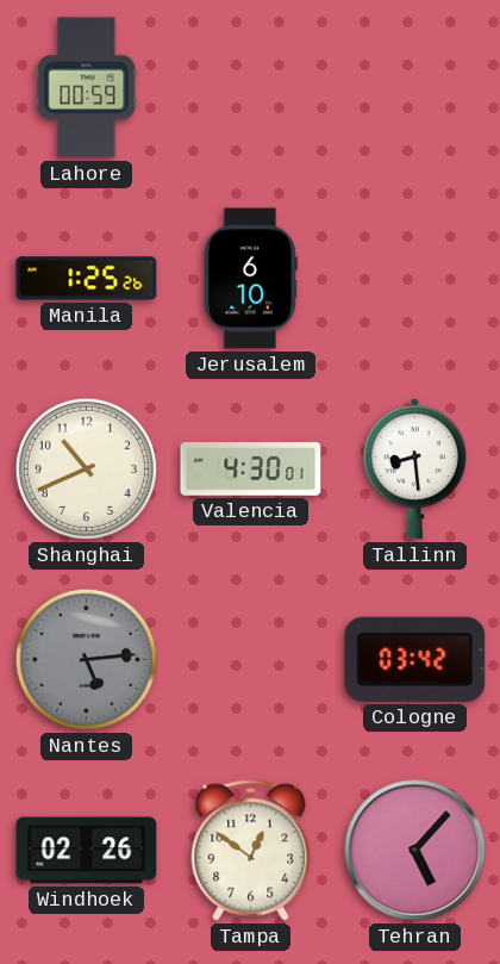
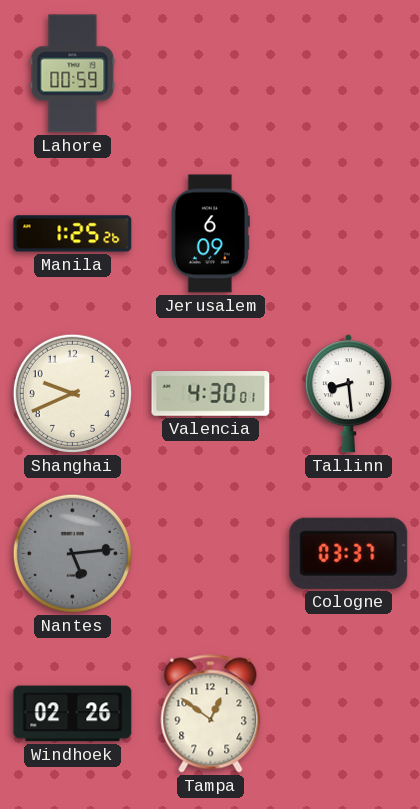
Jerusalem: 6:10 -> 6:09
Shanghai: 10:41 -> 9:41
Cologne: 03:42 -> 03:37
Tehran: 5:07 -> none
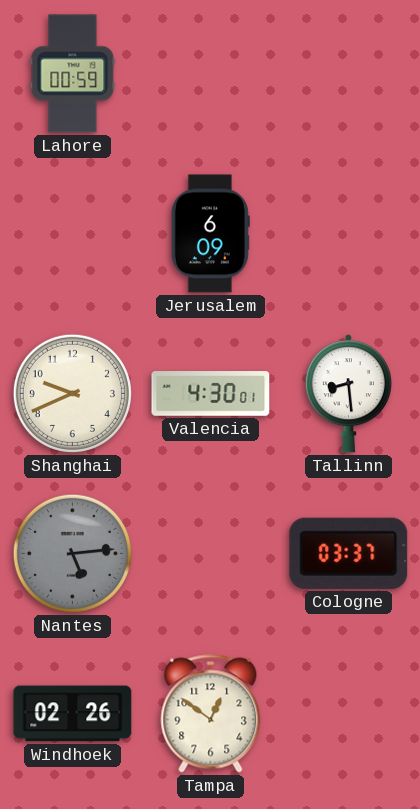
Manila: 1:25 -> none
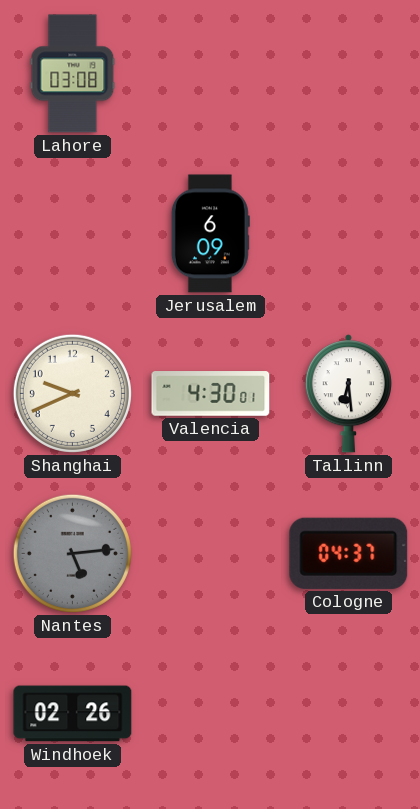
Lahore: 00:59 -> 03:08
Tallinn: 8:29 -> 6:29
Cologne: 03:37 -> 04:37
Tampa: 12:51 -> none
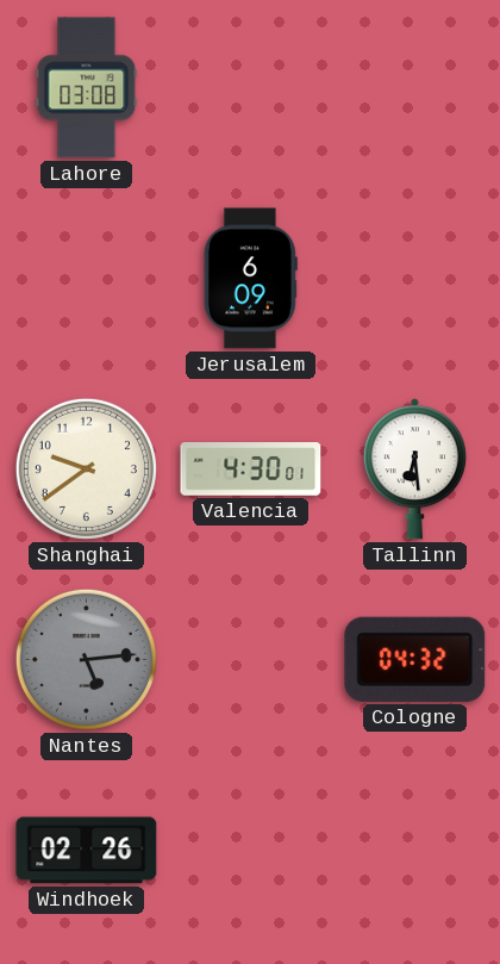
Shanghai: 9:41 -> 9:39
Cologne: 04:37 -> 04:32
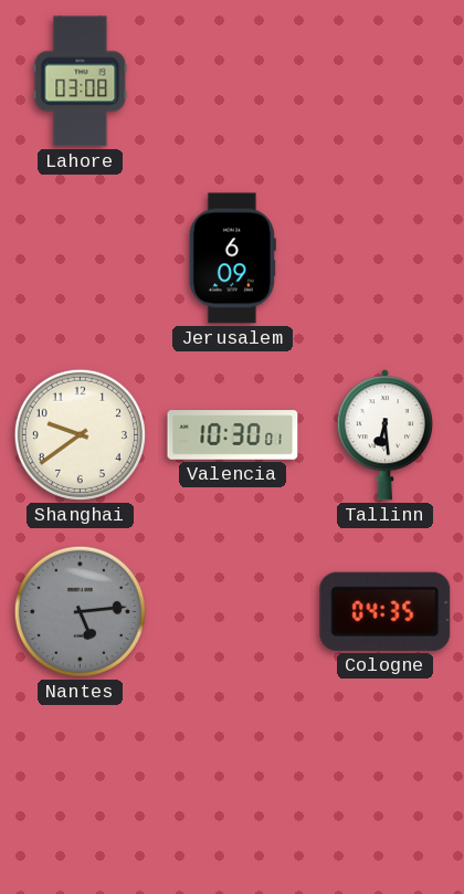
Valencia: 4:30 -> 10:30
Cologne: 04:32 -> 04:35
Windhoek: 02:26 -> none
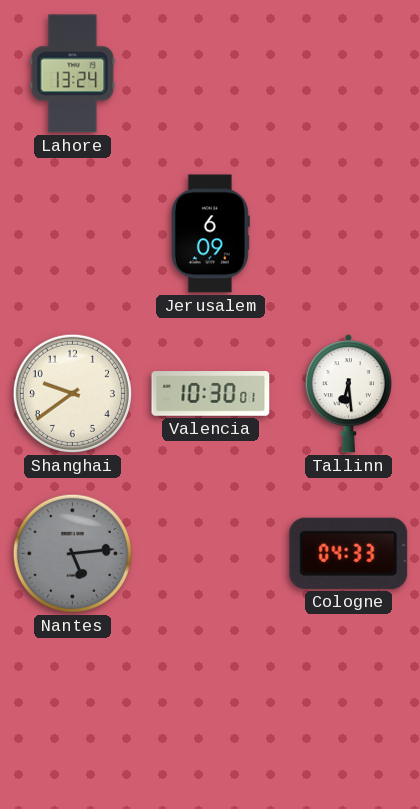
Lahore: 03:08 -> 13:24
Cologne: 04:35 -> 04:33
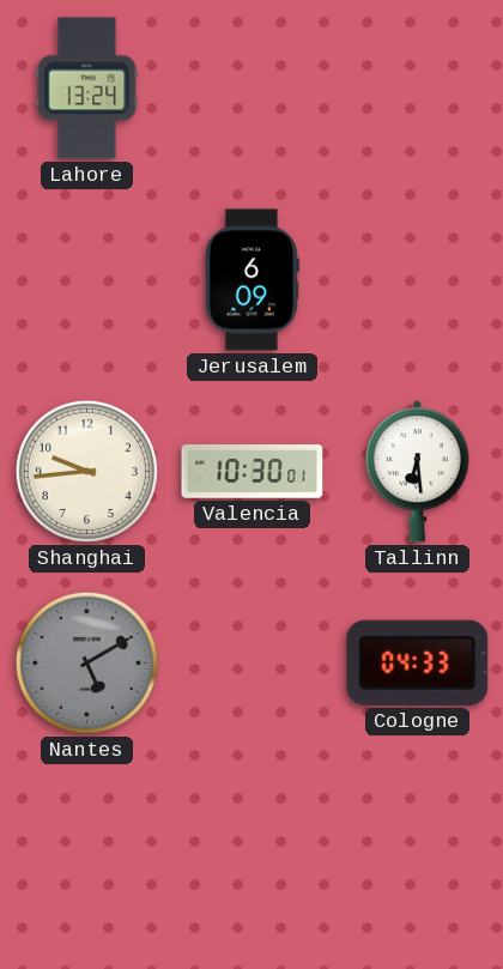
Shanghai: 9:39 -> 9:44
Nantes: 5:14 -> 5:10
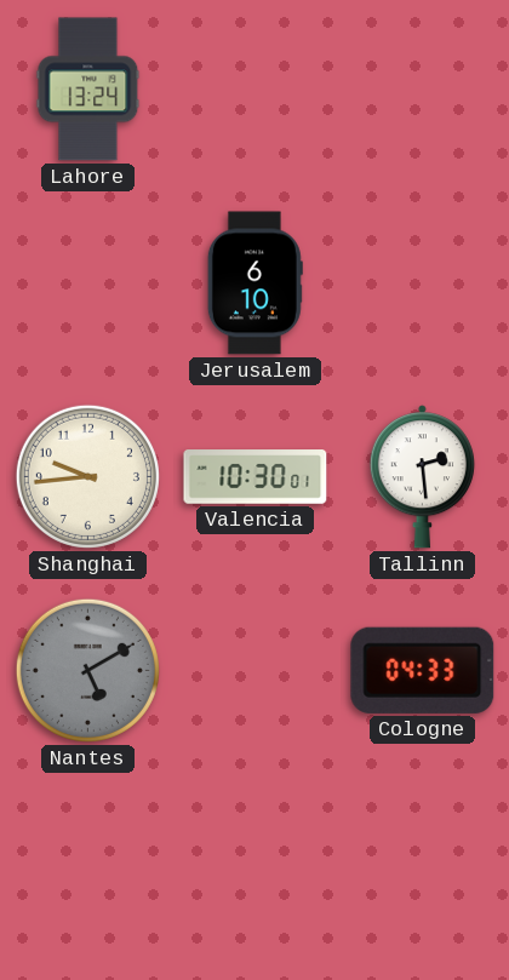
Jerusalem: 6:09 -> 6:10
Tallinn: 6:29 -> 2:29
